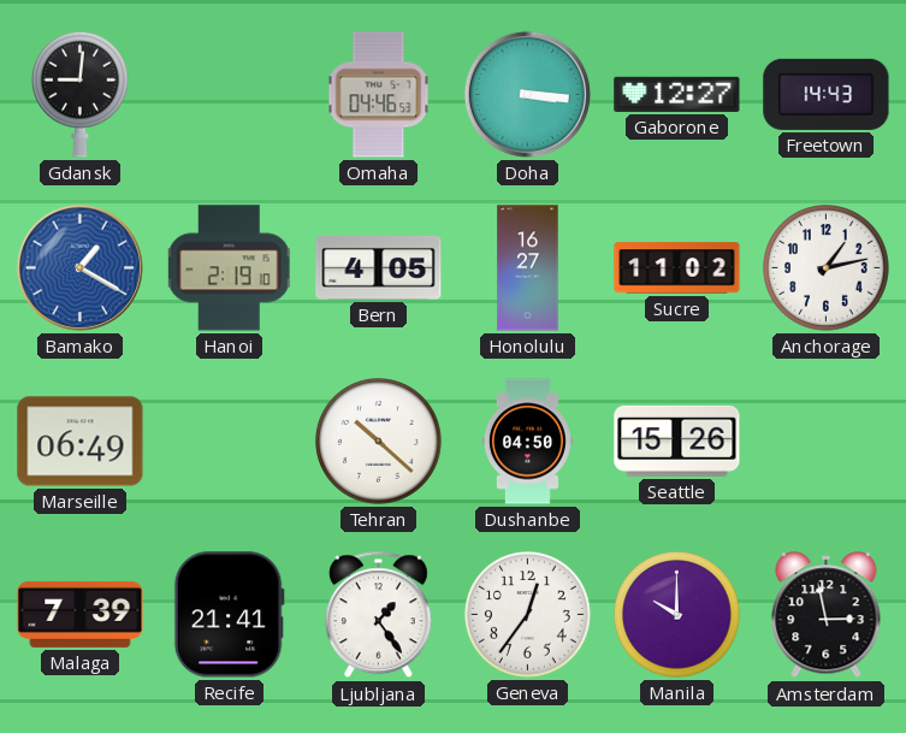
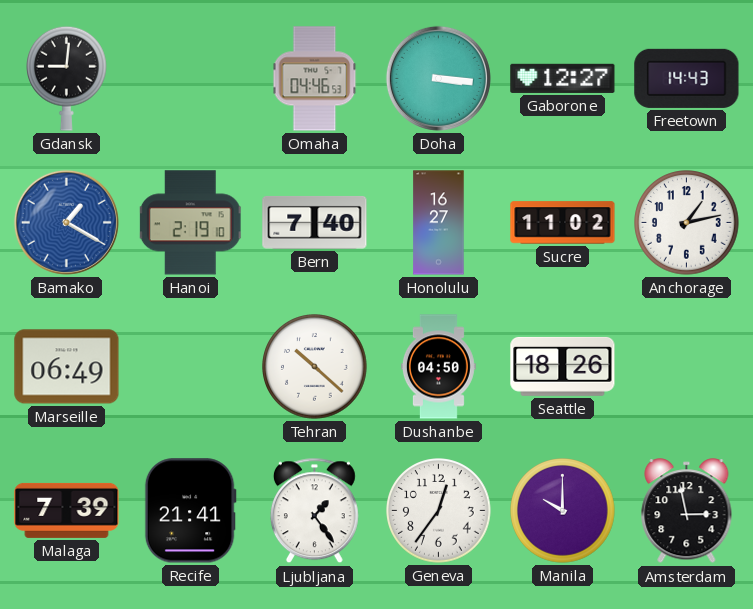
Bern: 4:05 -> 7:40
Seattle: 15:26 -> 18:26
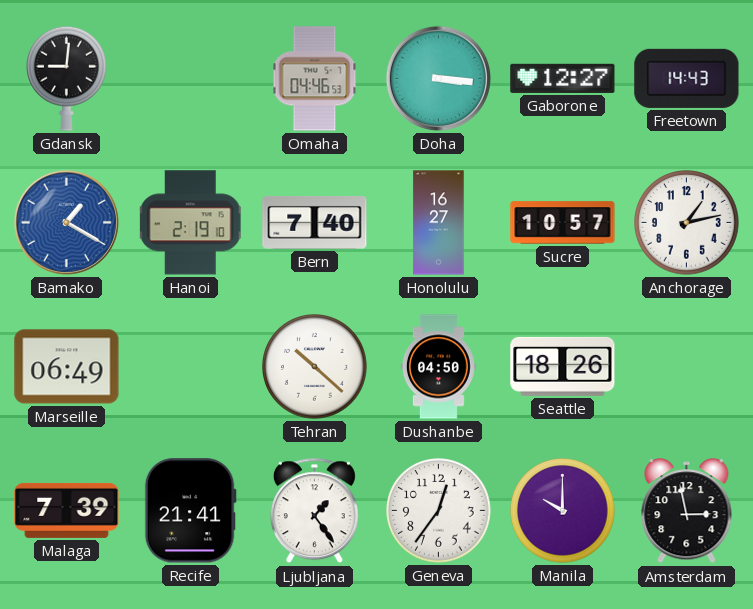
Sucre: 11:02 -> 10:57
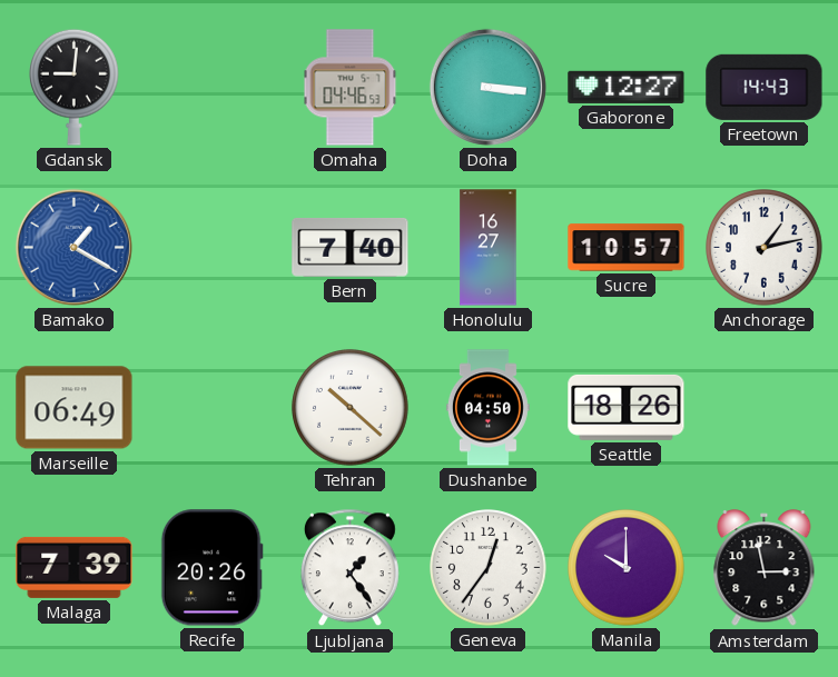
Hanoi: 2:19 -> none
Recife: 21:41 -> 20:26
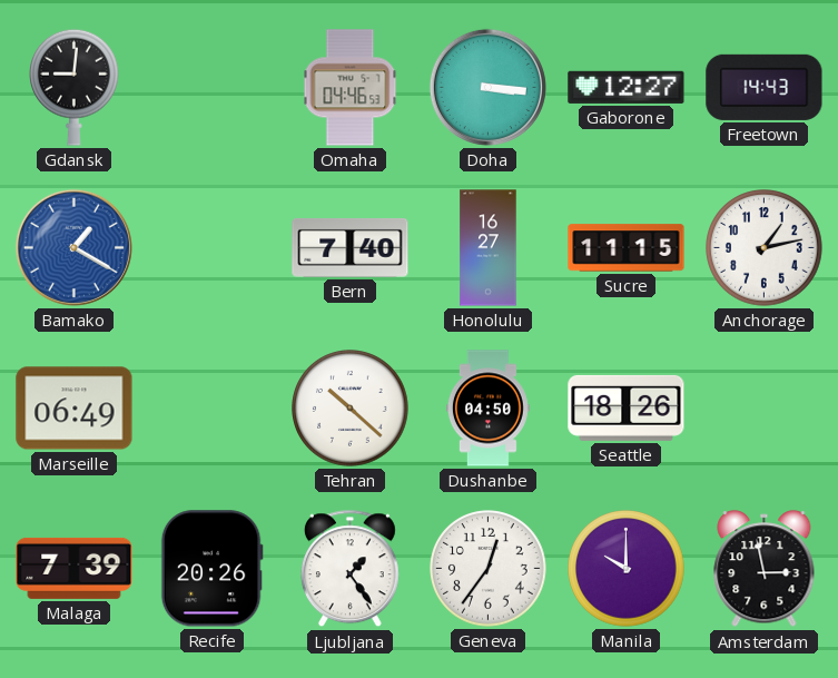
Sucre: 10:57 -> 11:15
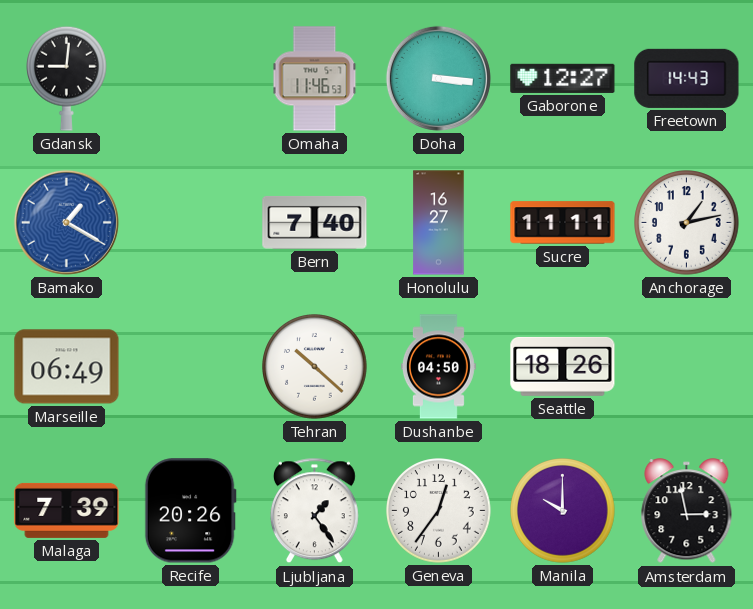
Omaha: 04:46 -> 11:46
Sucre: 11:15 -> 11:11
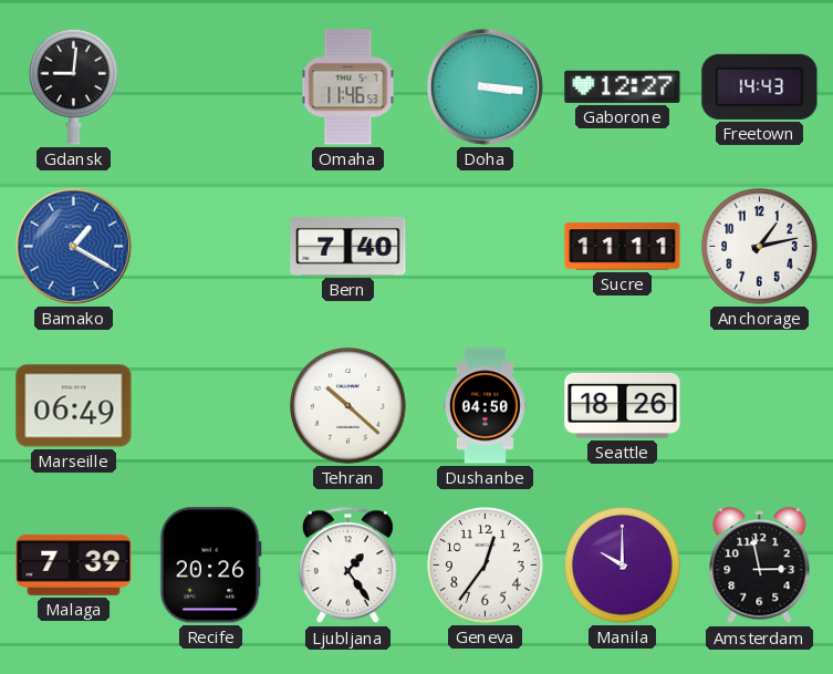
Honolulu: 16:27 -> none
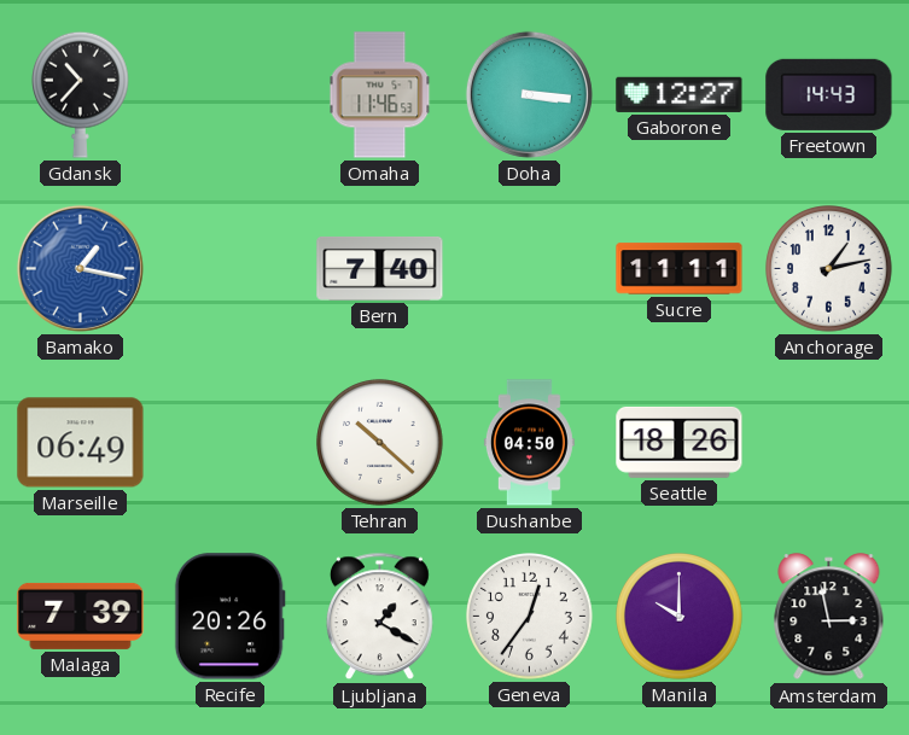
Gdansk: 9:01 -> 10:37
Bamako: 1:20 -> 1:17
Ljubljana: 1:24 -> 1:20
